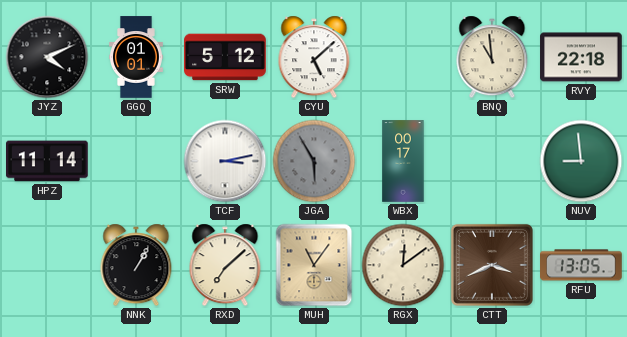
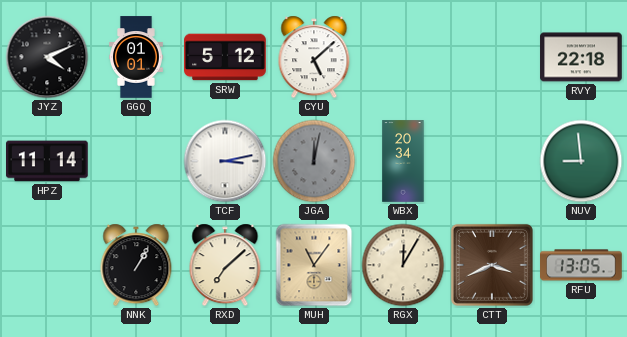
BNQ: 10:59 -> none
JGA: 5:55 -> 12:02
WBX: 00:17 -> 20:34
RGX: 12:09 -> 12:05
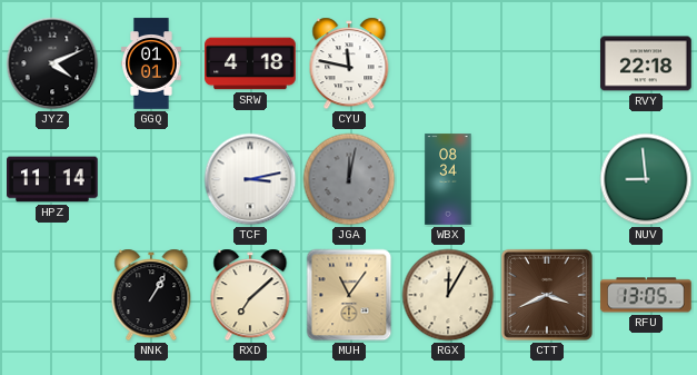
SRW: 5:12 -> 4:18
CYU: 5:08 -> 11:47
WBX: 20:34 -> 08:34
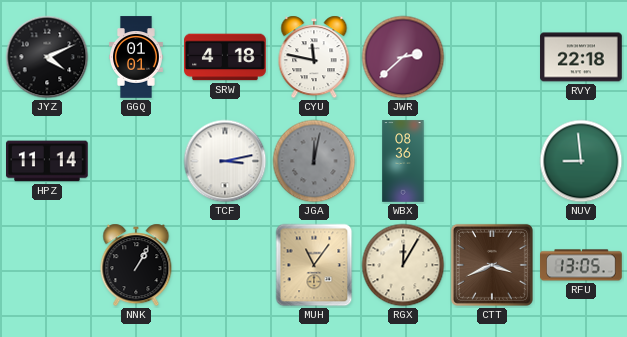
JWR: none -> 2:38
WBX: 08:34 -> 08:36
RXD: 7:08 -> none
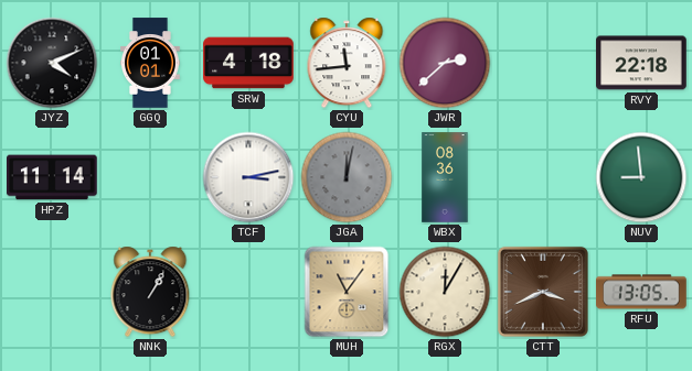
CYU: 11:47 -> 11:44
